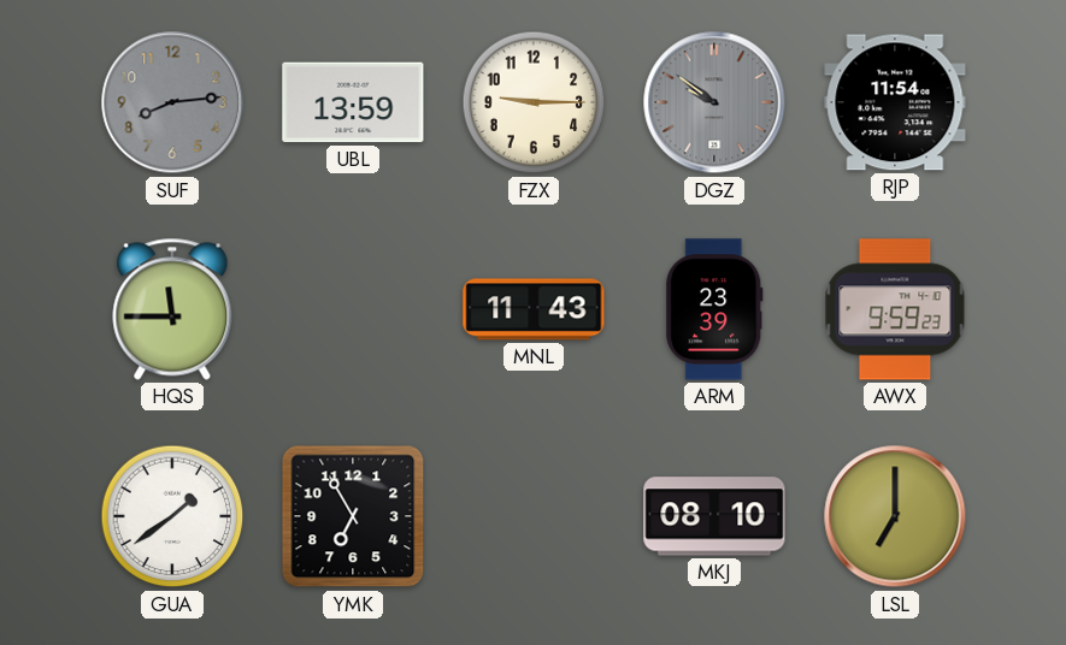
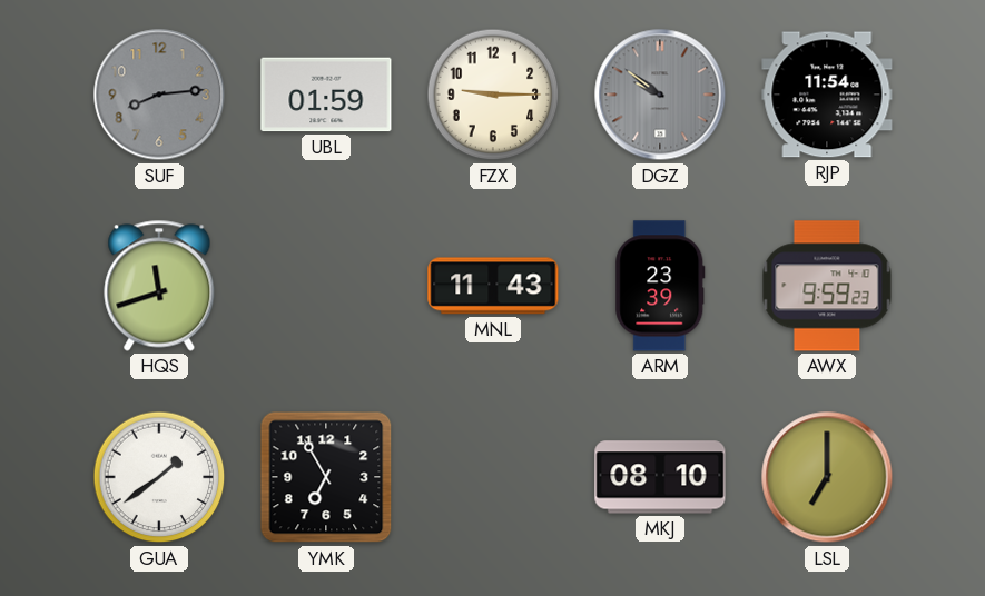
UBL: 13:59 -> 01:59
HQS: 11:45 -> 11:42
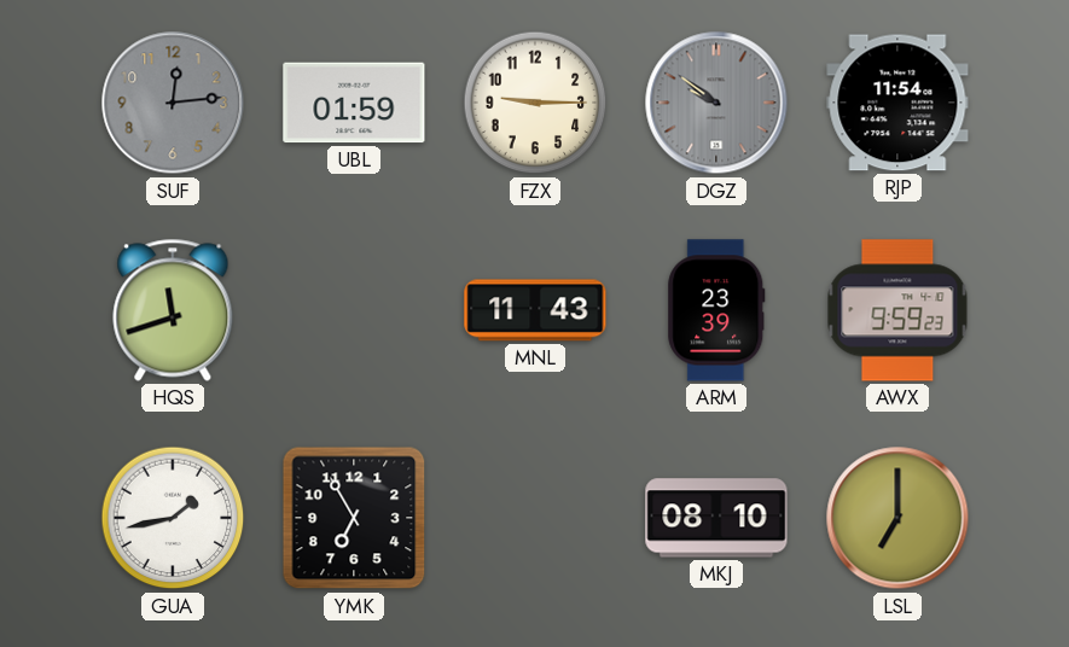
SUF: 8:14 -> 12:14
GUA: 1:39 -> 1:43
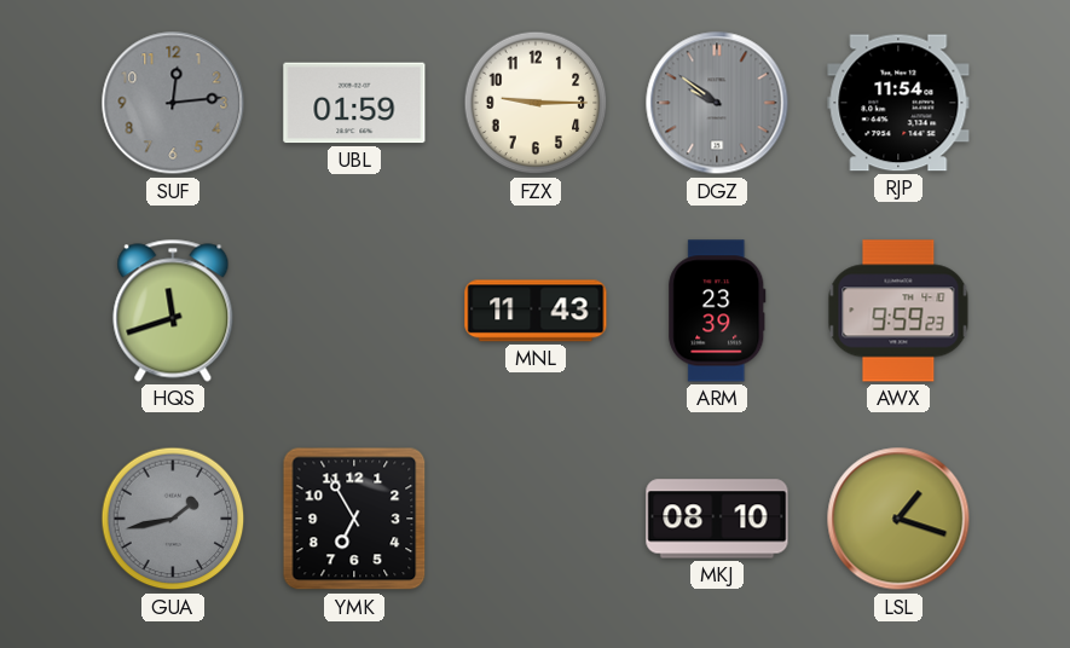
GUA dial: white -> grey
LSL: 7:00 -> 1:18
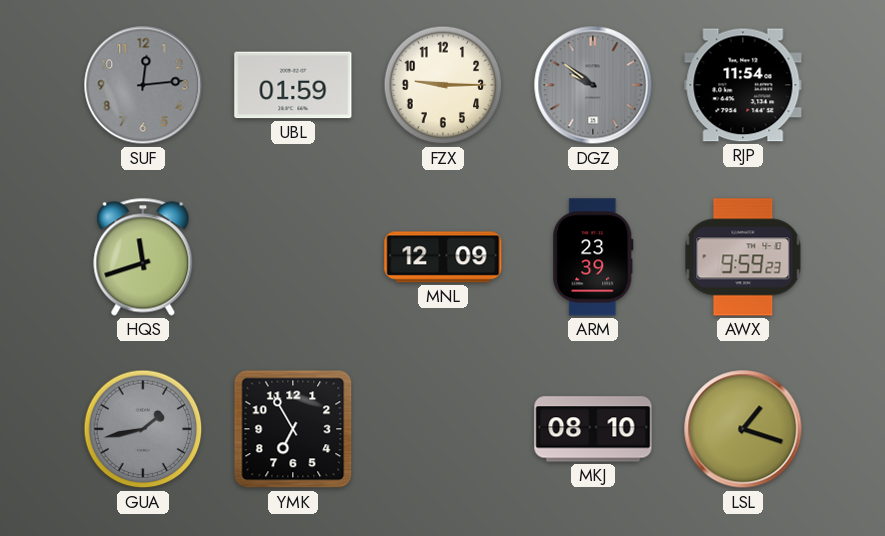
MNL: 11:43 -> 12:09
